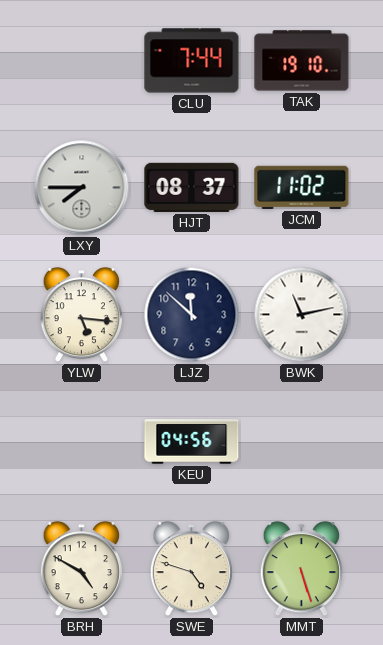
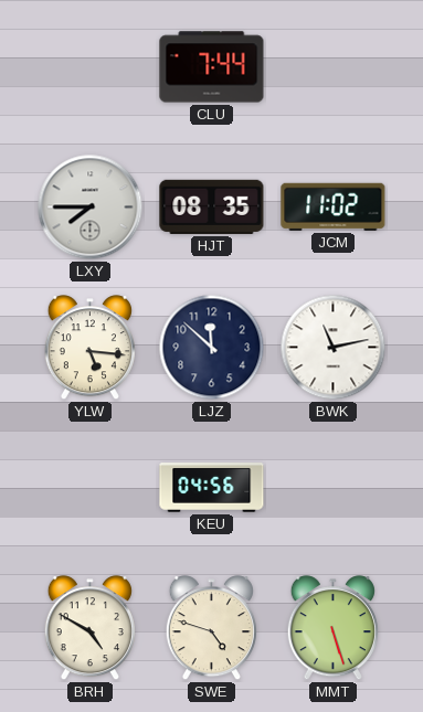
TAK: 19:10 -> none
HJT: 08:37 -> 08:35
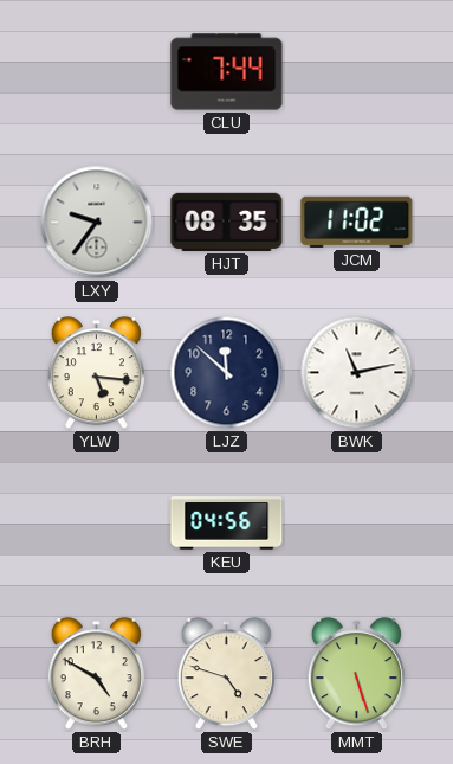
LXY: 7:45 -> 9:36
